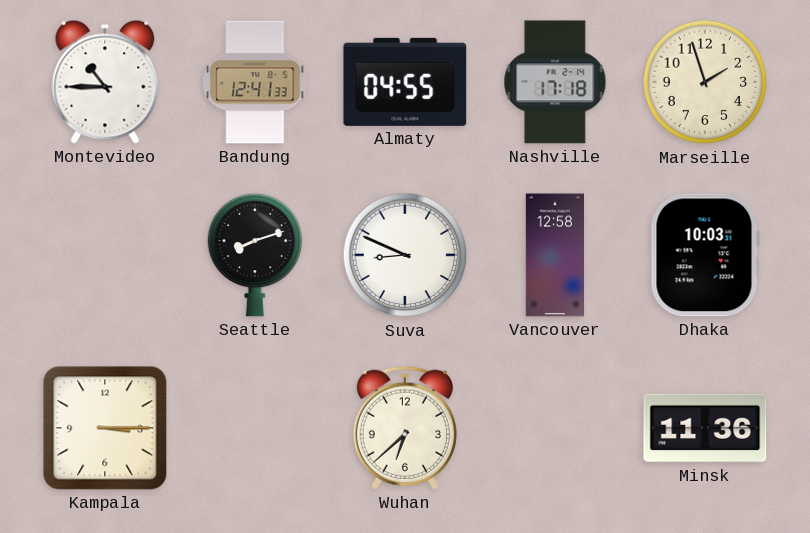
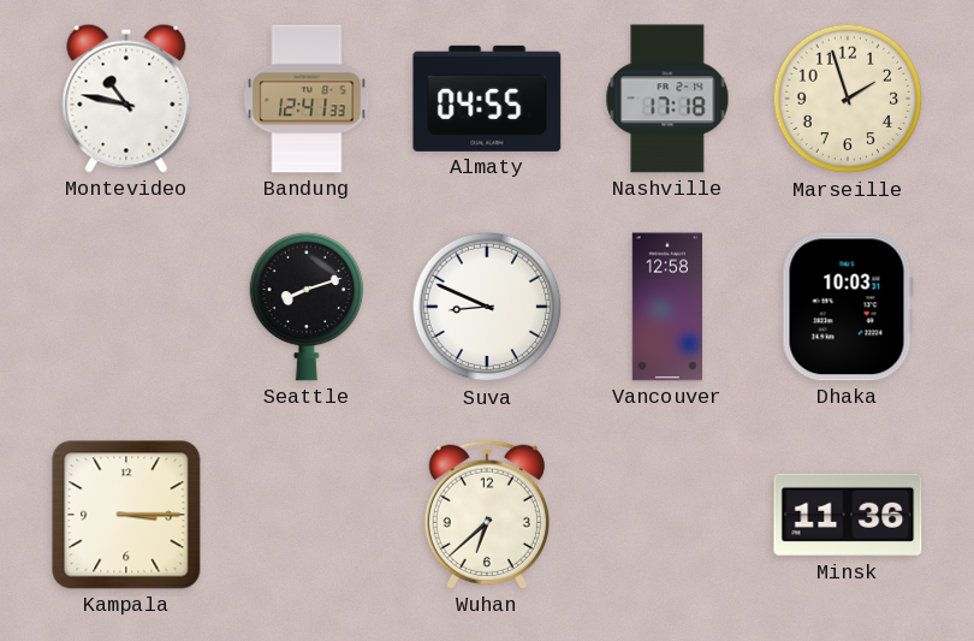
Montevideo: 10:45 -> 10:47
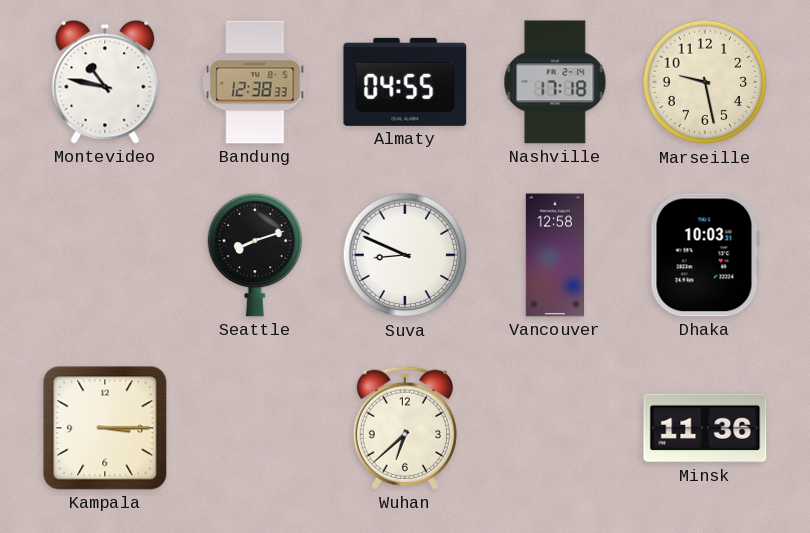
Bandung: 12:41 -> 12:38
Marseille: 1:57 -> 9:28
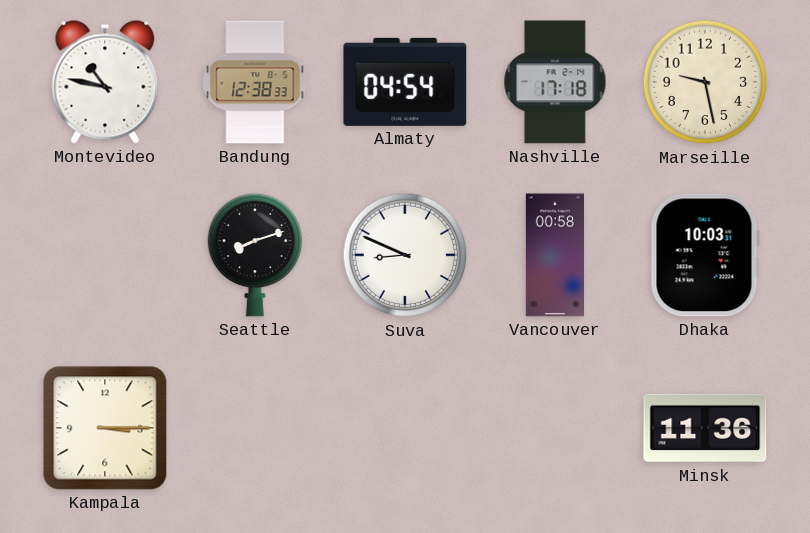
Almaty: 04:55 -> 04:54
Vancouver: 12:58 -> 00:58
Wuhan: 6:38 -> none
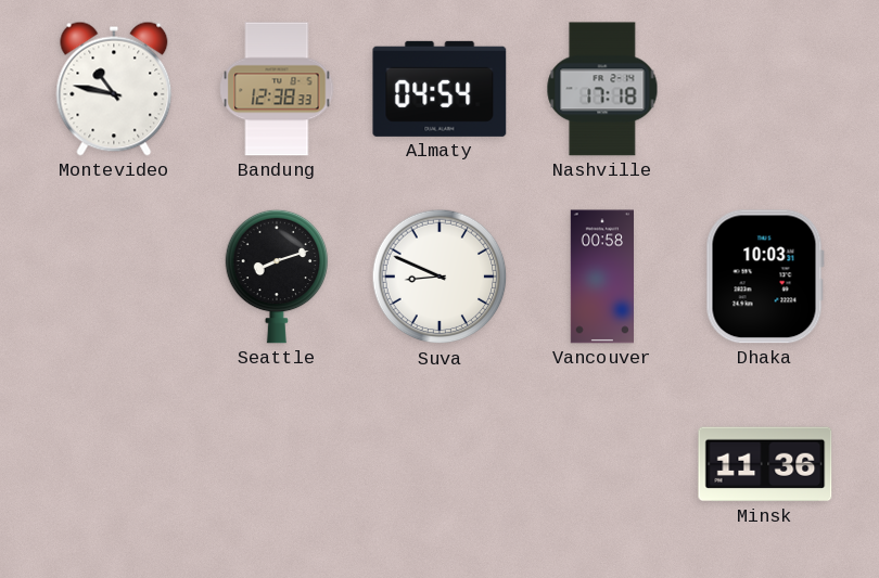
Marseille: 9:28 -> none
Kampala: 3:15 -> none
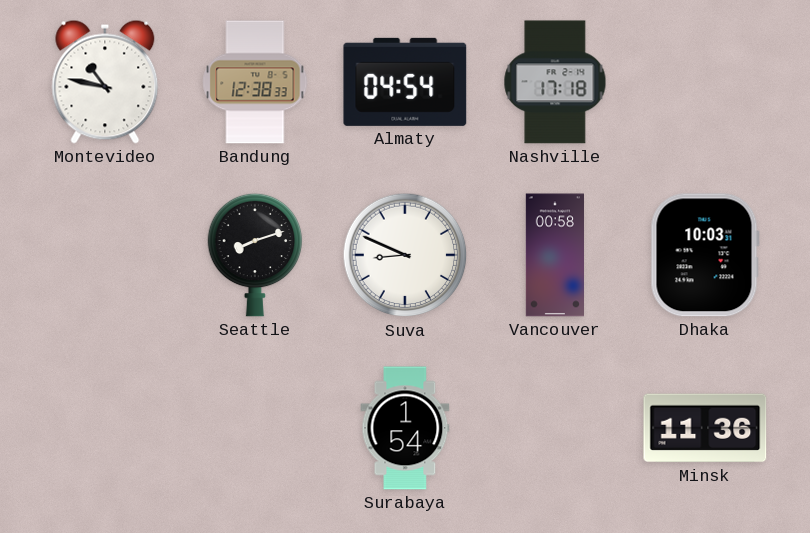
Surabaya: none -> 1:54
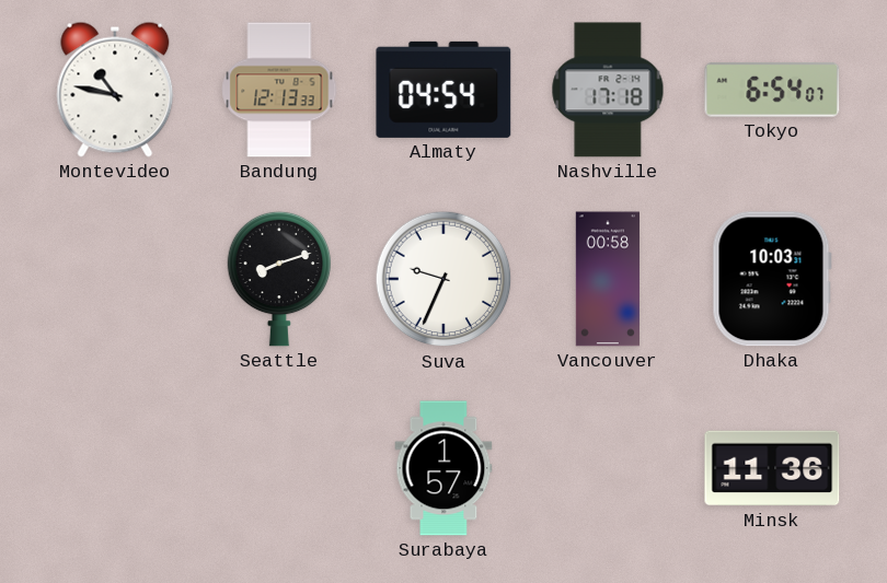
Bandung: 12:38 -> 12:13
Tokyo: none -> 6:54
Suva: 8:49 -> 9:34
Surabaya: 1:54 -> 1:57
